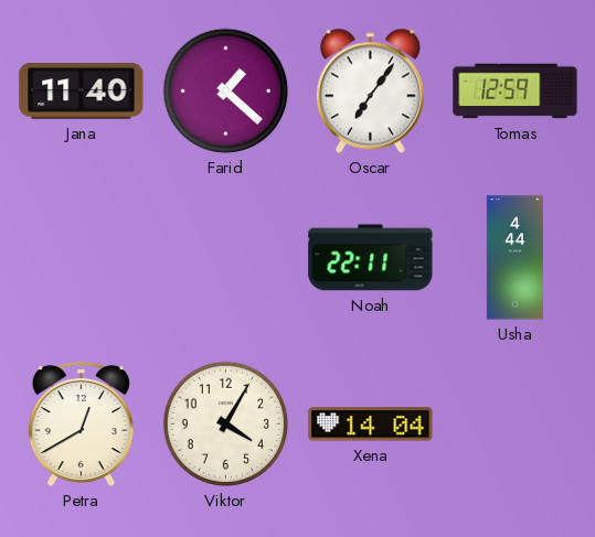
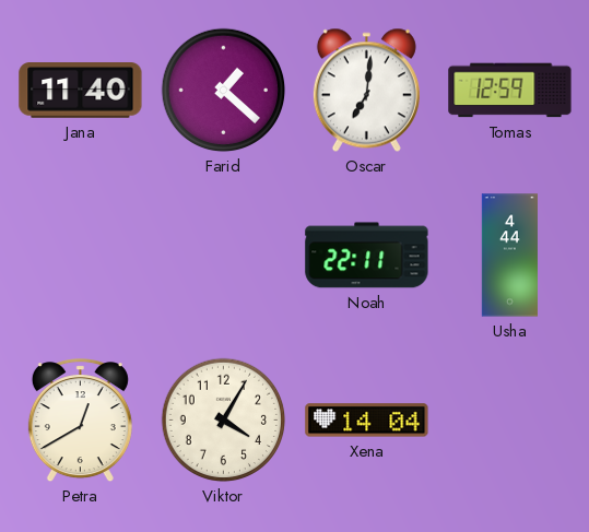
Oscar: 7:06 -> 7:01
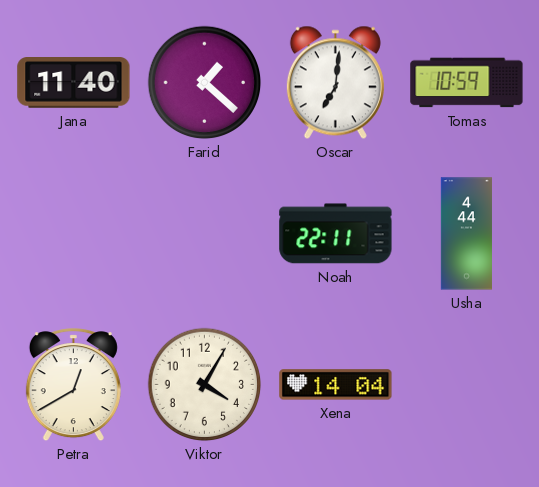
Tomas: 12:59 -> 10:59
